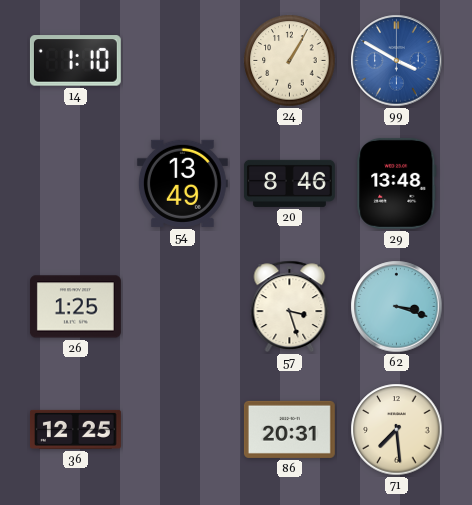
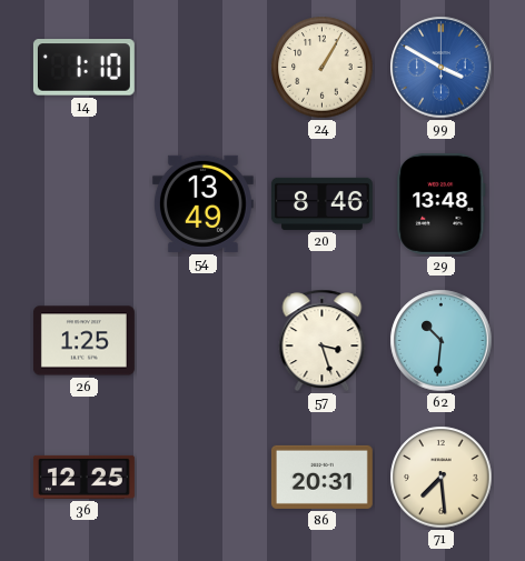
62: 3:18 -> 10:31
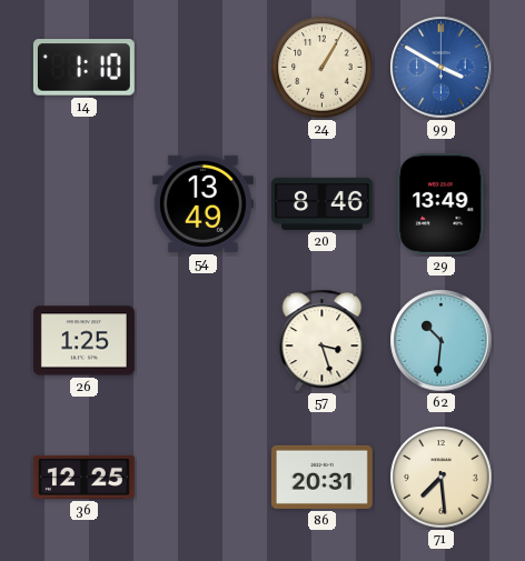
29: 13:48 -> 13:49
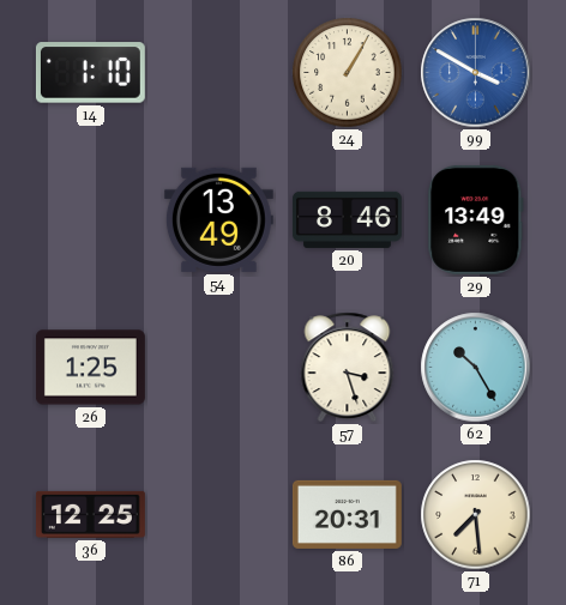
62: 10:31 -> 10:25
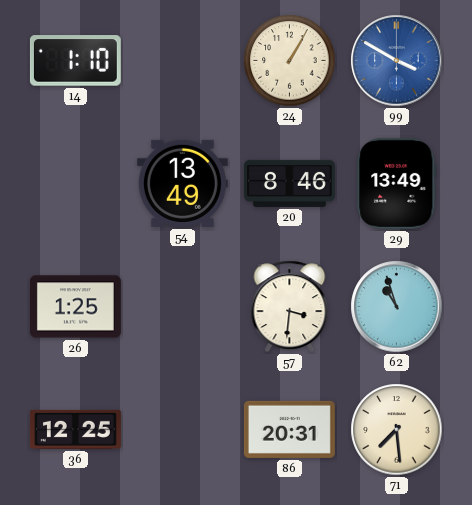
57: 3:27 -> 3:31
62: 10:25 -> 10:57
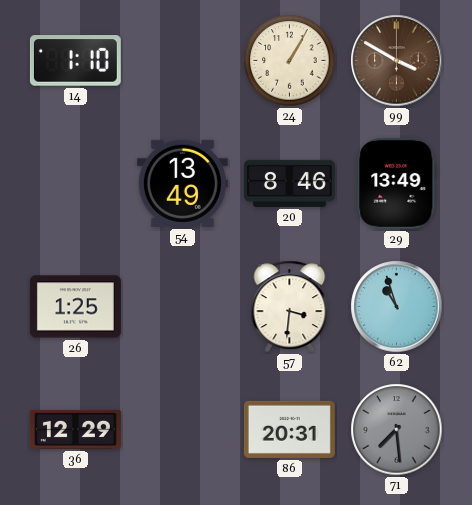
99 dial: blue -> brown
36: 12:25 -> 12:29
71 dial: cream -> grey
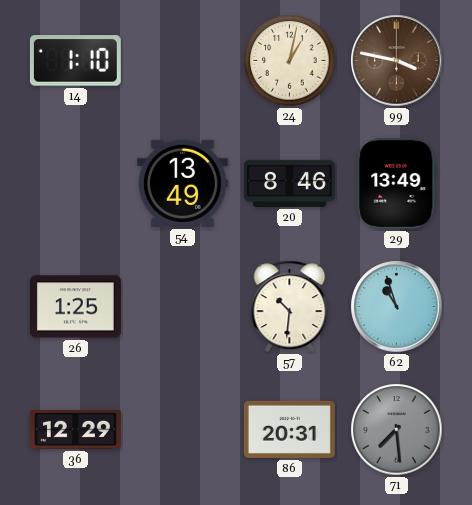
24: 1:05 -> 1:02
99: 3:50 -> 3:47
57: 3:31 -> 10:31
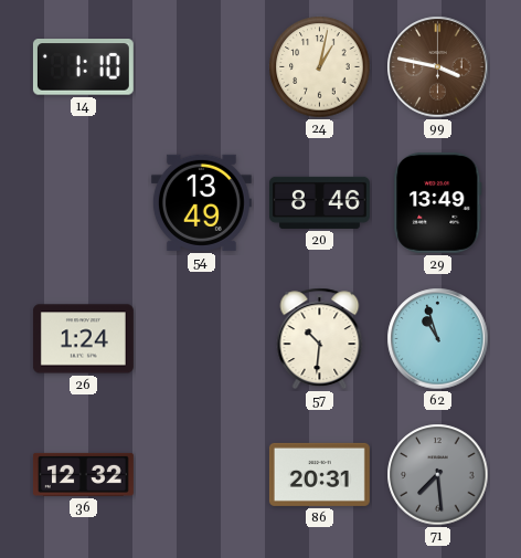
26: 1:25 -> 1:24
36: 12:29 -> 12:32
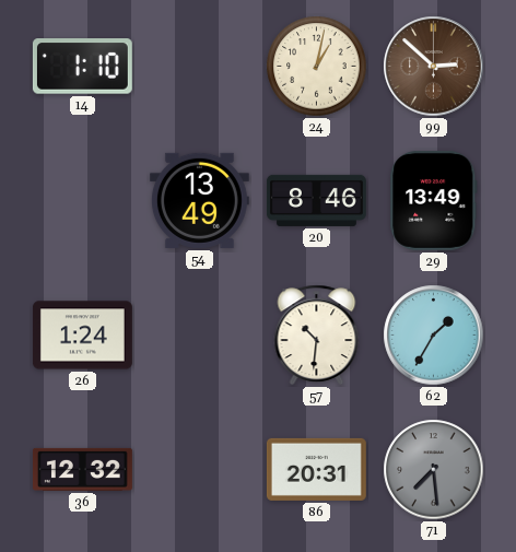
99: 3:47 -> 2:52
62: 10:57 -> 1:35
